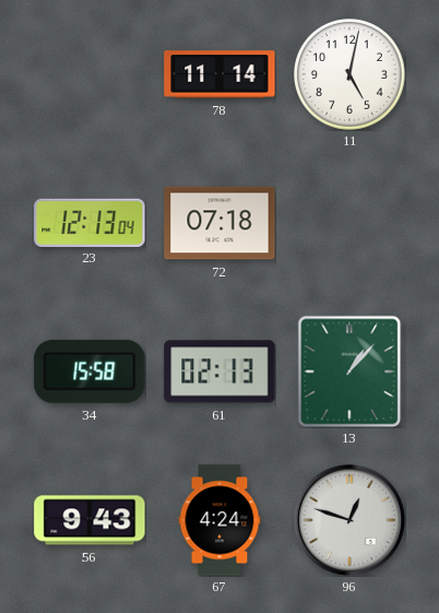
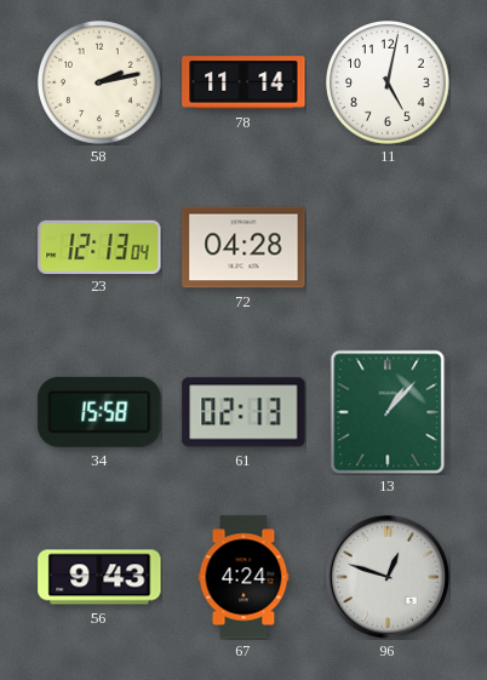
58: none -> 2:13
72: 07:18 -> 04:28
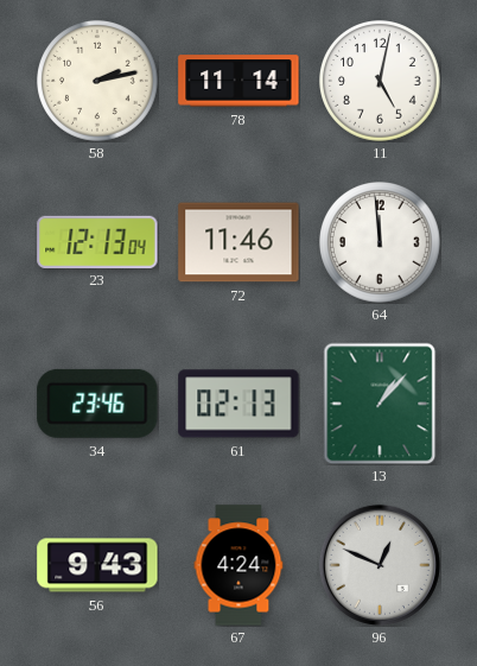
72: 04:28 -> 11:46
64: none -> 11:59
34: 15:58 -> 23:46
96: 12:48 -> 12:49
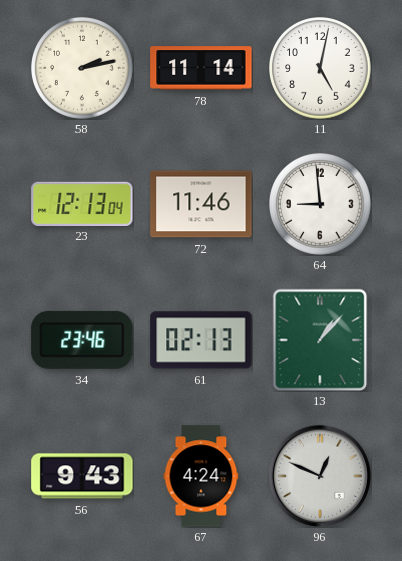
64: 11:59 -> 8:59
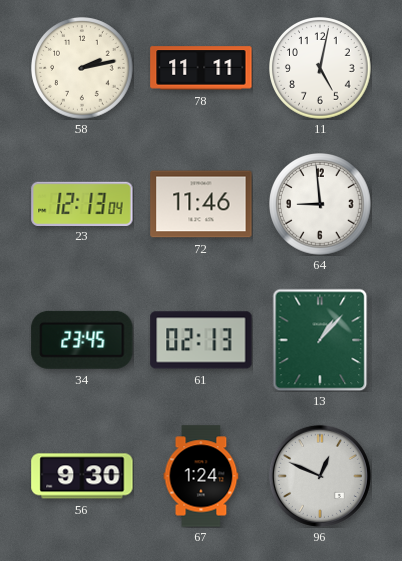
78: 11:14 -> 11:11
34: 23:46 -> 23:45
56: 9:43 -> 9:30
67: 4:24 -> 1:24
